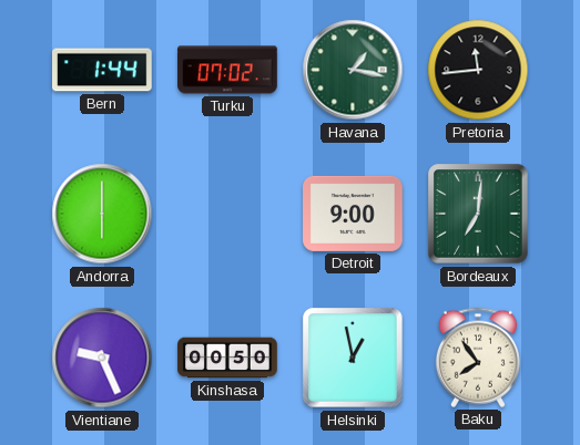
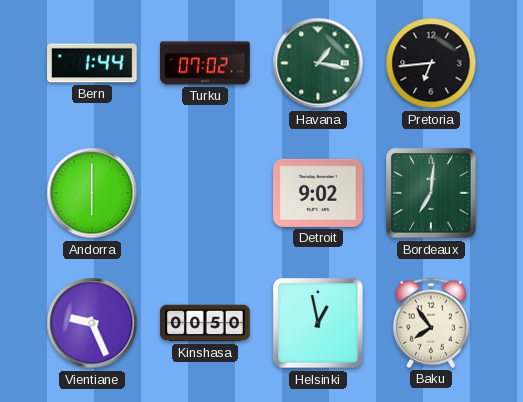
Pretoria: 11:44 -> 6:44
Detroit: 9:00 -> 9:02
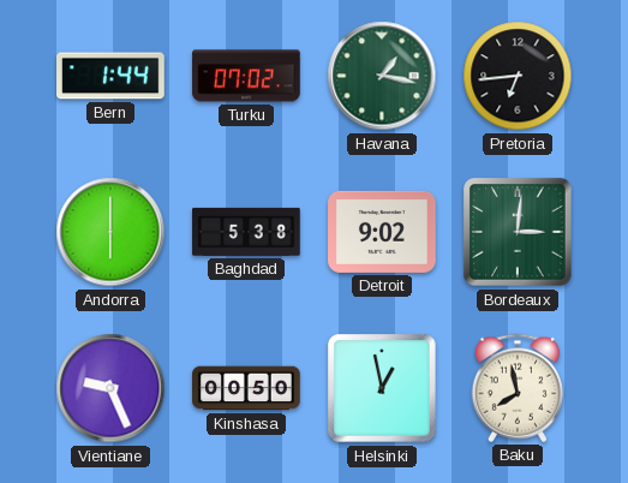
Baghdad: none -> 5:38
Bordeaux: 7:01 -> 3:01
Baku: 7:54 -> 7:58
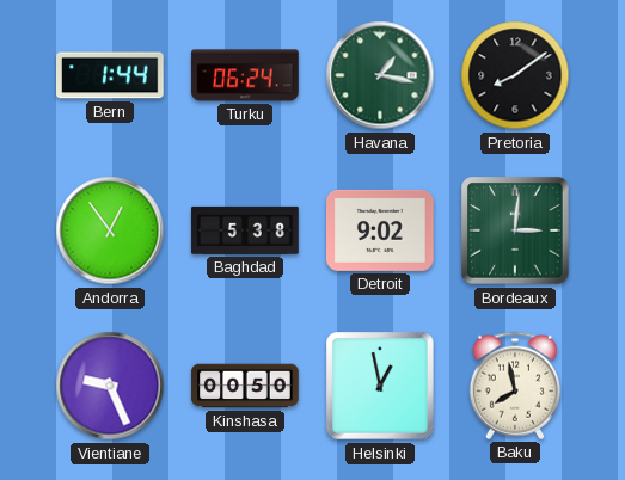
Turku: 07:02 -> 06:24
Pretoria: 6:44 -> 8:09
Andorra: 6:00 -> 12:54
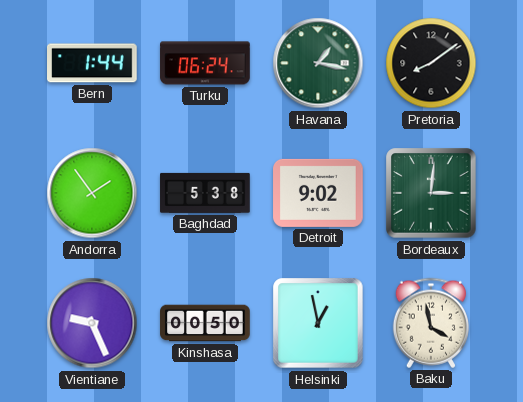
Andorra: 12:54 -> 1:54
Baku: 7:58 -> 3:58
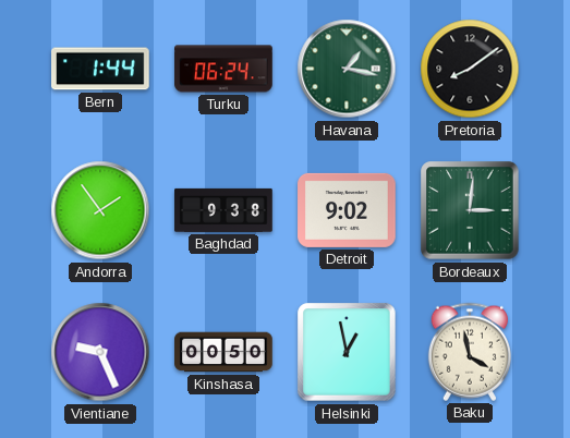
Baghdad: 5:38 -> 9:38
